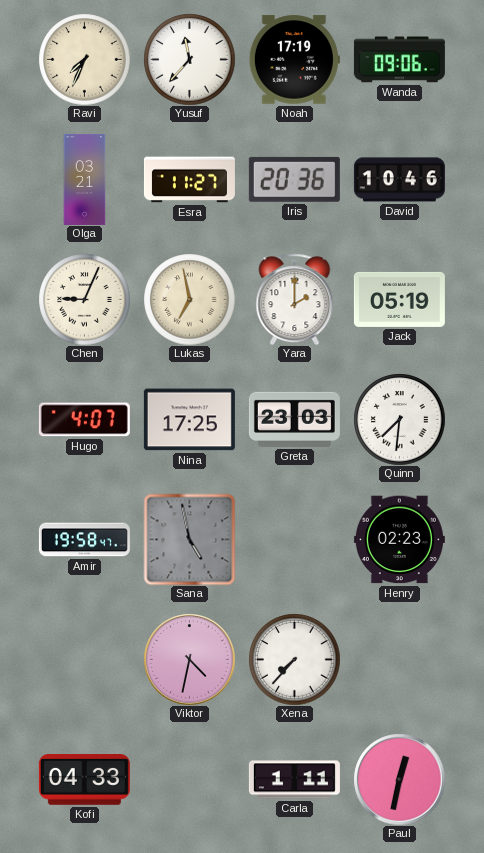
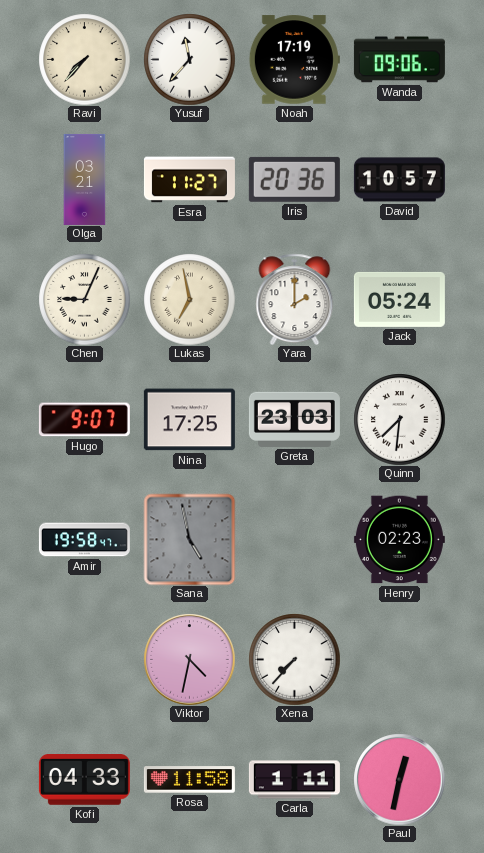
Ravi: 7:34 -> 7:37
David: 10:46 -> 10:57
Jack: 05:19 -> 05:24
Hugo: 4:07 -> 9:07
Rosa: none -> 11:58
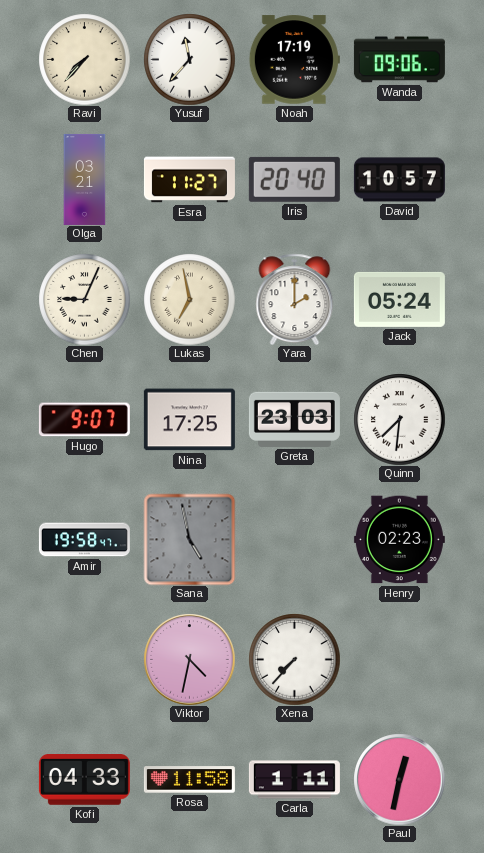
Iris: 20:36 -> 20:40
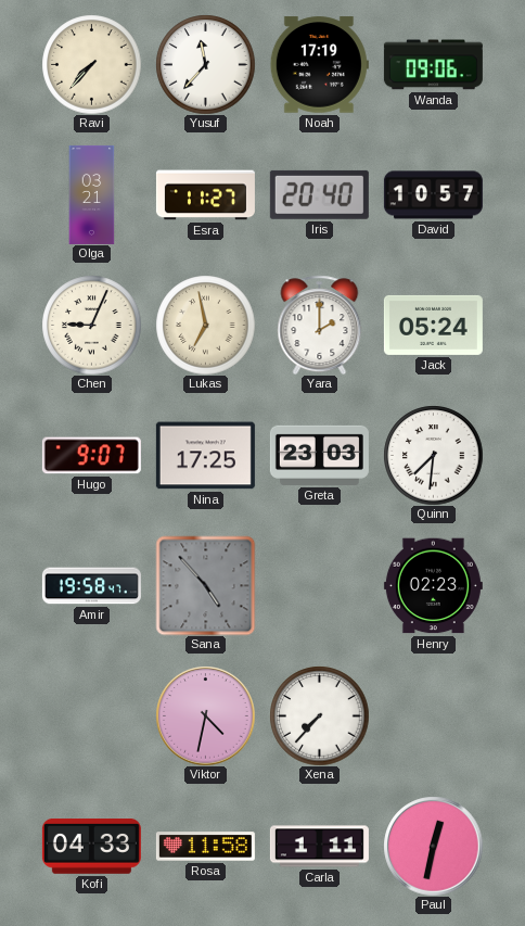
Sana: 4:58 -> 4:53
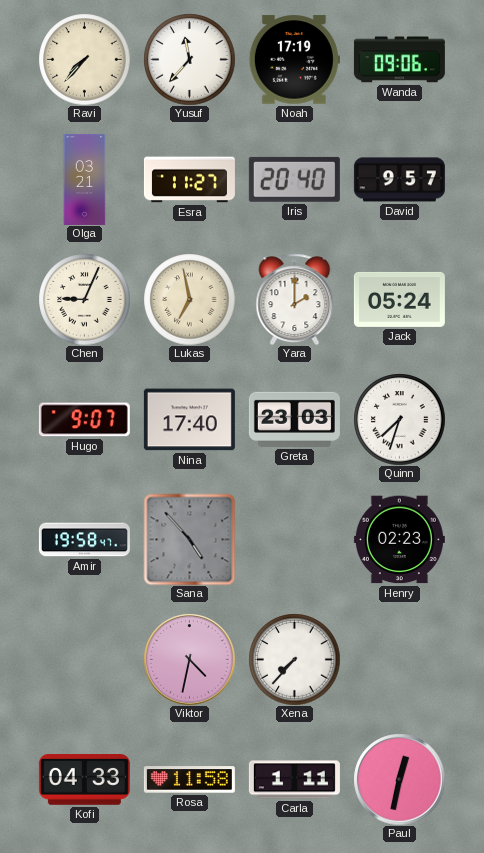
David: 10:57 -> 9:57
Nina: 17:25 -> 17:40
Quinn: 7:31 -> 7:33
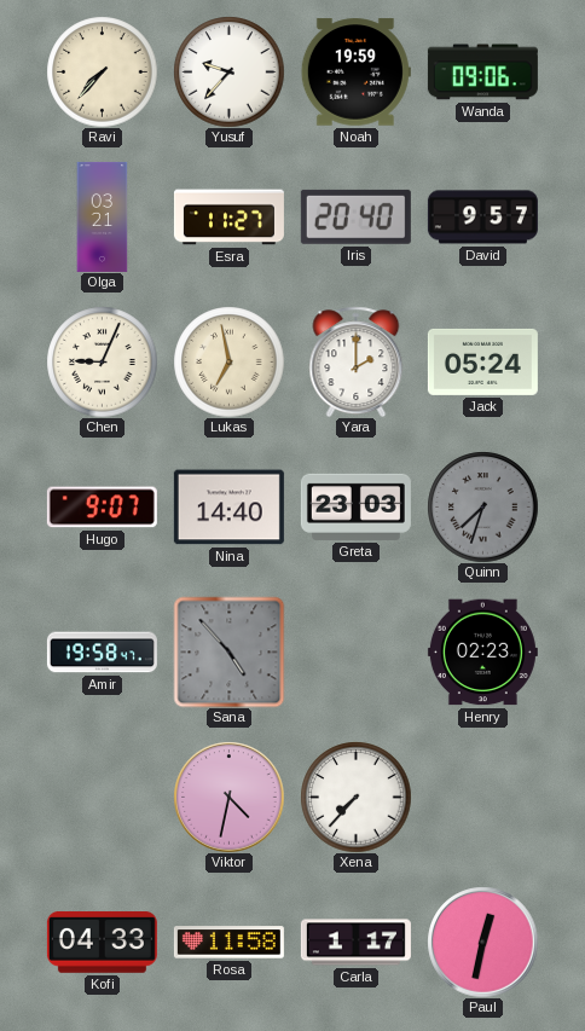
Yusuf: 11:37 -> 9:37
Noah: 17:19 -> 19:59
Nina: 17:40 -> 14:40
Quinn dial: white -> grey
Carla: 1:11 -> 1:17
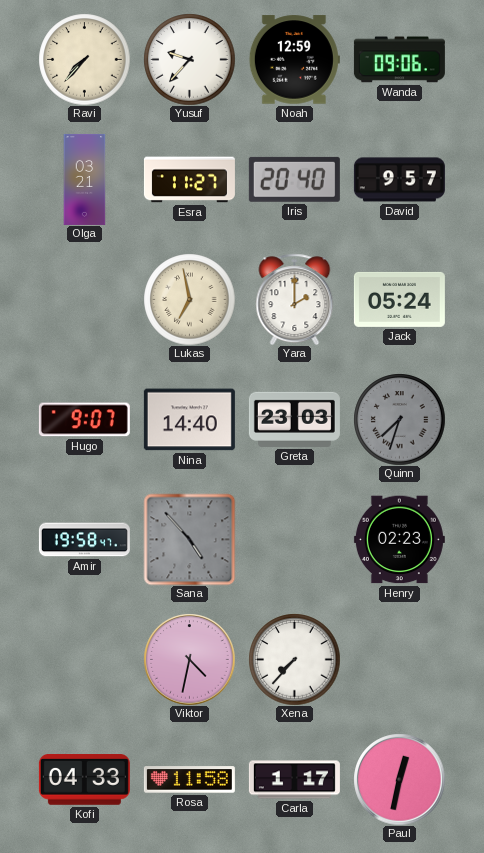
Noah: 19:59 -> 12:59
Chen: 9:04 -> none
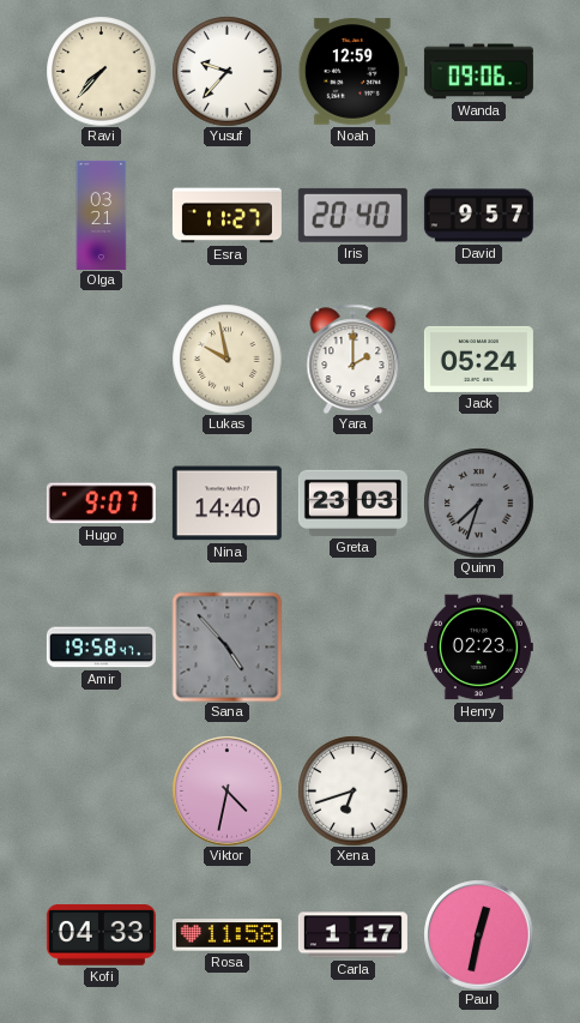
Lukas: 6:58 -> 9:58
Xena: 7:37 -> 6:42
